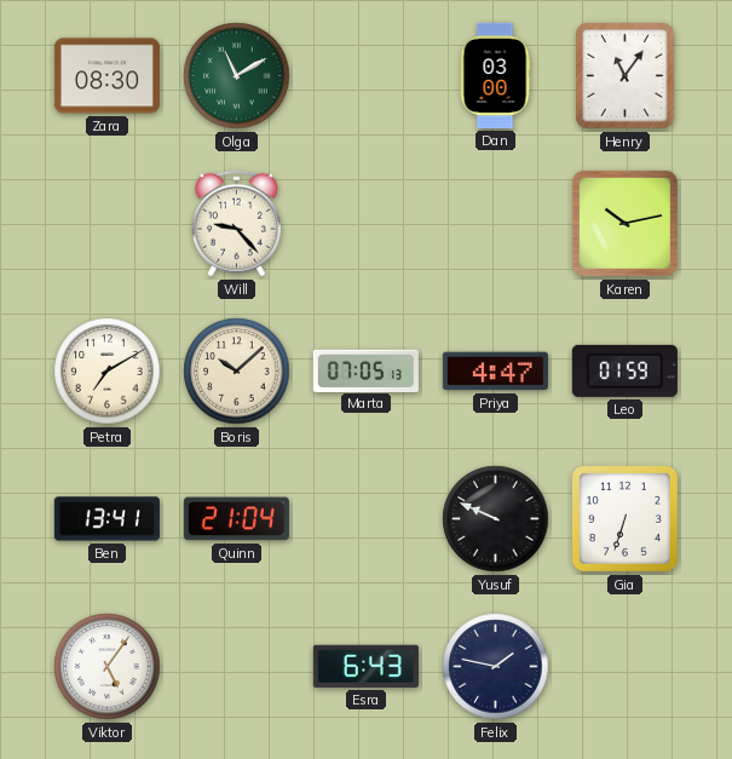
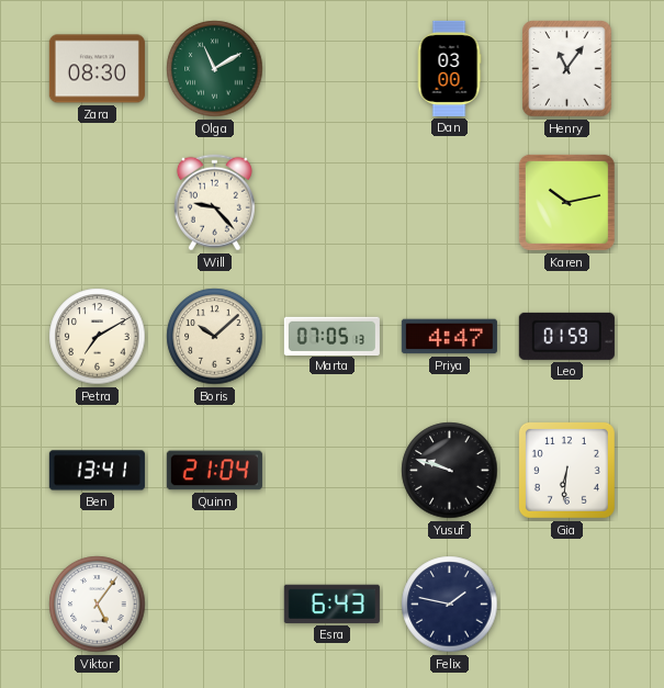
Yusuf: 9:49 -> 9:48
Gia: 6:33 -> 6:31
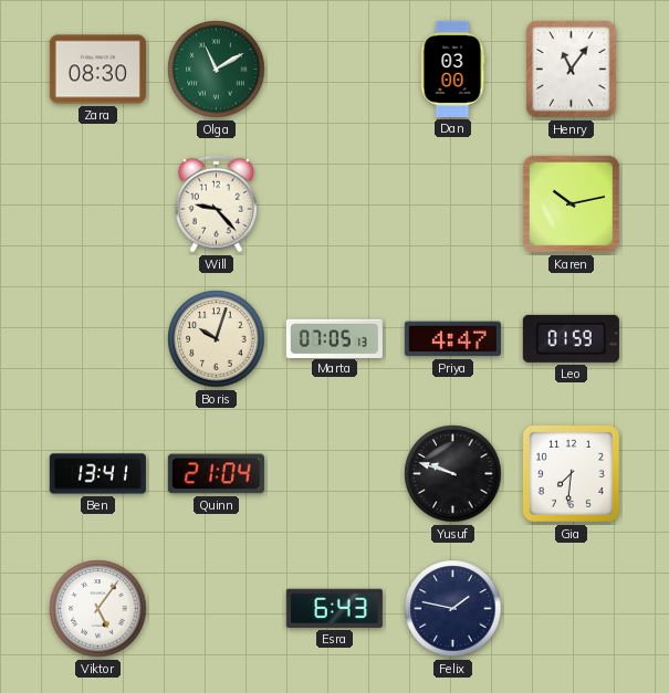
Petra: 7:10 -> none
Boris: 10:08 -> 10:03
Gia: 6:31 -> 7:31
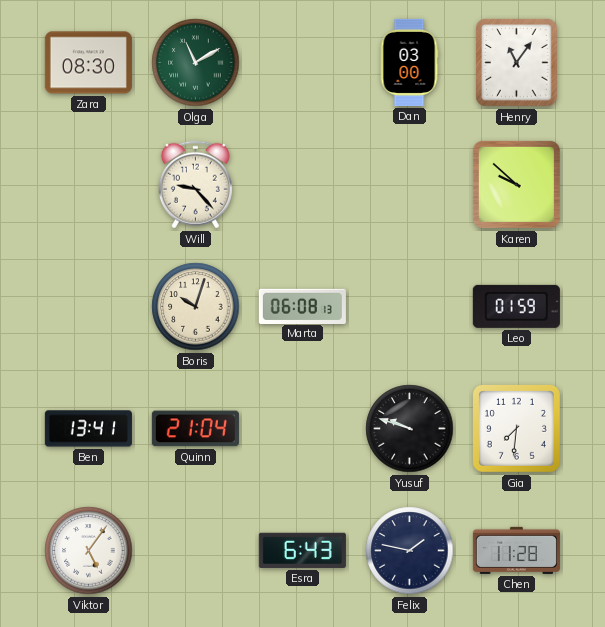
Karen: 10:13 -> 9:52
Marta: 07:05 -> 06:08
Priya: 4:47 -> none
Chen: none -> 11:28
